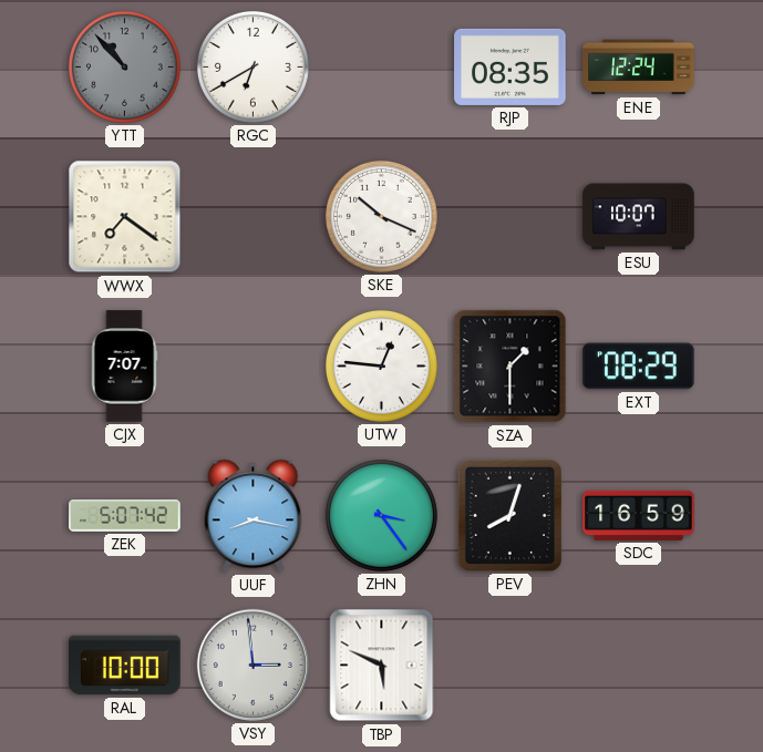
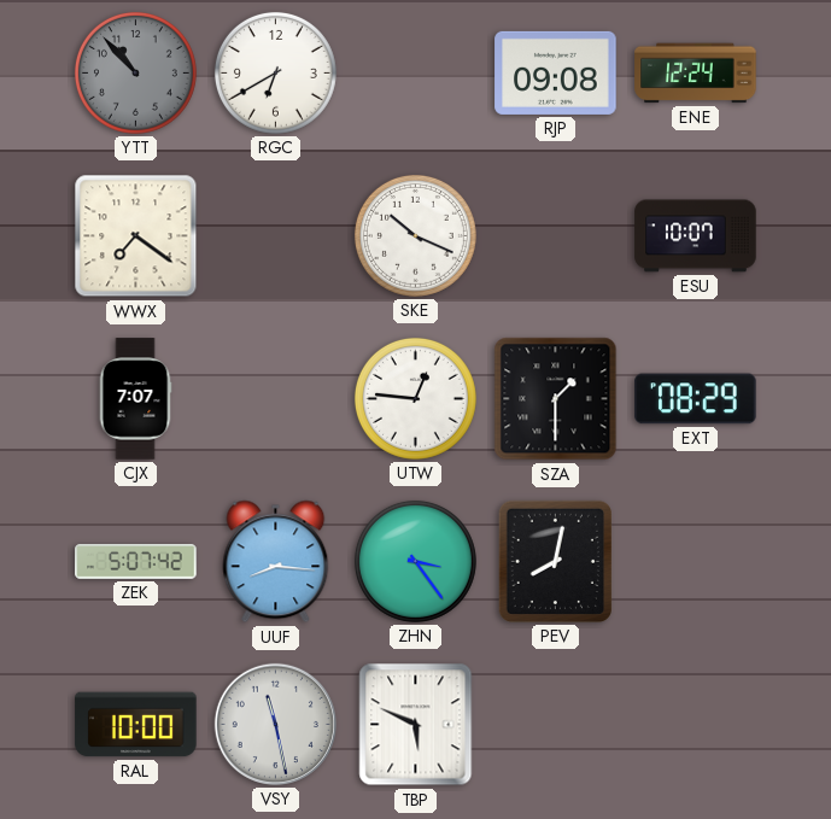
RJP: 08:35 -> 09:08
UUF: 8:17 -> 8:16
PEV: 8:03 -> 8:02
SDC: 16:59 -> none
VSY: 2:59 -> 11:28
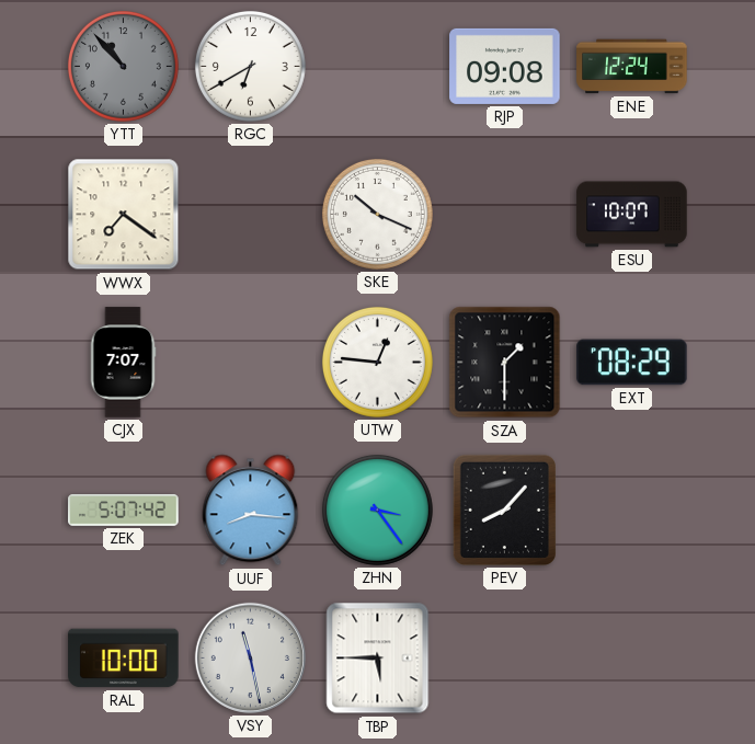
PEV: 8:02 -> 8:07
TBP: 5:49 -> 5:45
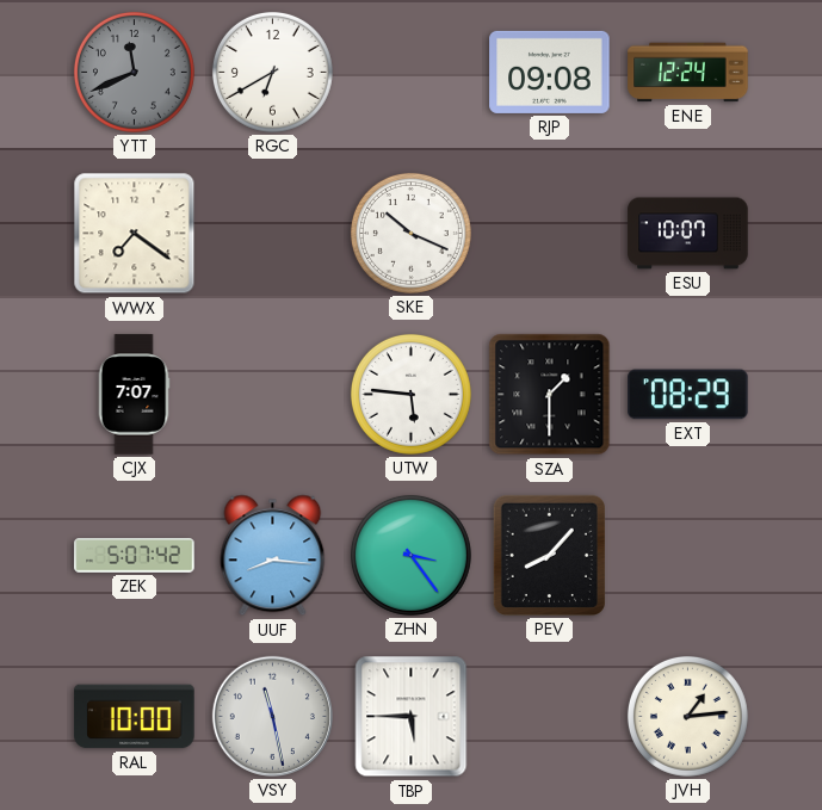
YTT: 10:53 -> 11:41
UTW: 12:46 -> 5:46
JVH: none -> 1:14
